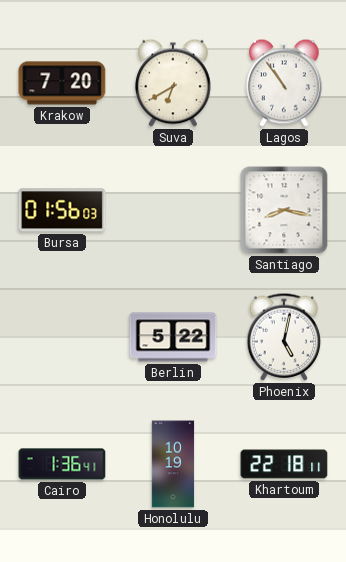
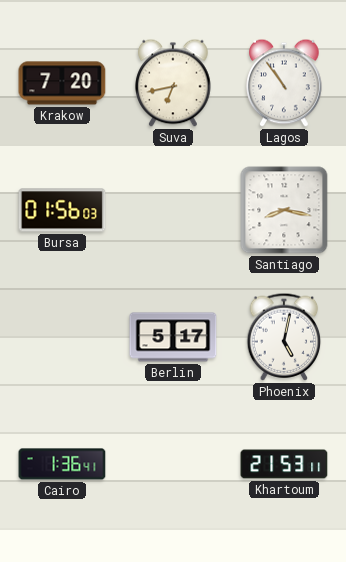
Suva: 6:40 -> 6:43
Berlin: 5:22 -> 5:17
Honolulu: 10:19 -> none
Khartoum: 22:18 -> 21:53
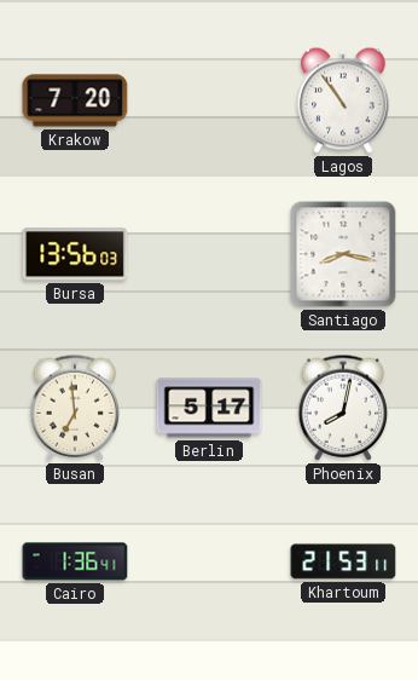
Suva: 6:43 -> none
Bursa: 01:56 -> 13:56
Busan: none -> 6:59
Phoenix: 5:02 -> 8:02
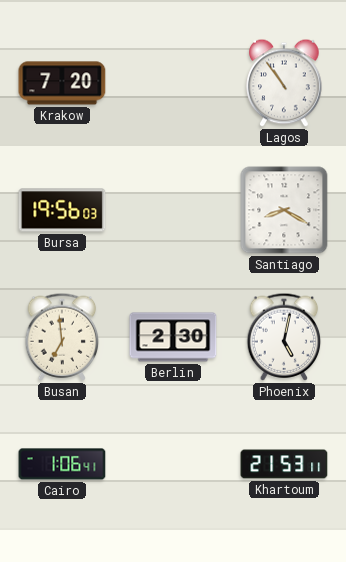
Bursa: 13:56 -> 19:56
Santiago: 8:17 -> 8:20
Berlin: 5:17 -> 2:30
Phoenix: 8:02 -> 5:02
Cairo: 1:36 -> 1:06
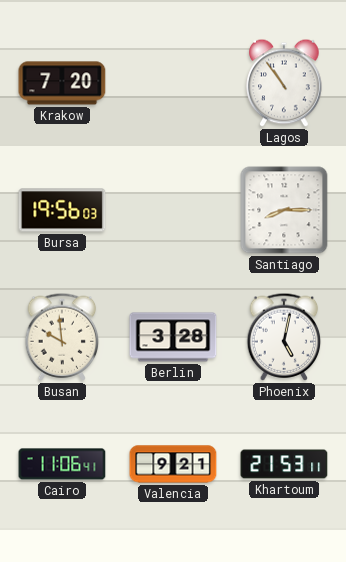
Santiago: 8:20 -> 8:15
Busan: 6:59 -> 9:59
Berlin: 2:30 -> 3:28
Cairo: 1:06 -> 11:06
Valencia: none -> 9:21
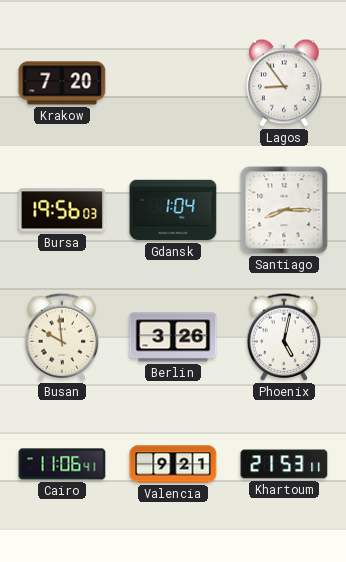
Lagos: 10:54 -> 8:54
Gdansk: none -> 1:04
Berlin: 3:28 -> 3:26
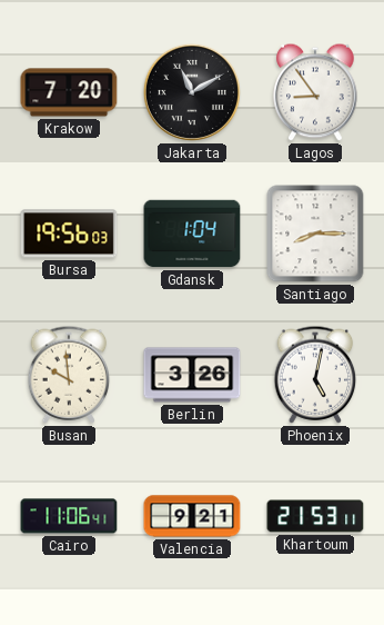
Jakarta: none -> 11:10
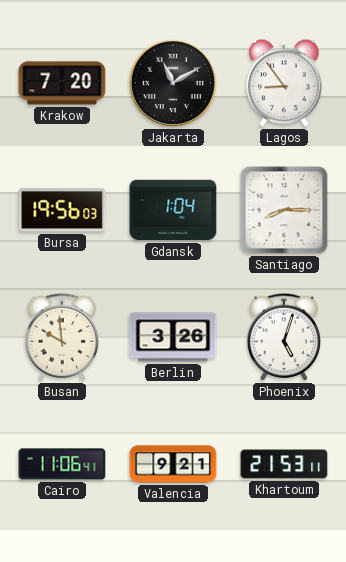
Phoenix: 5:02 -> 5:03
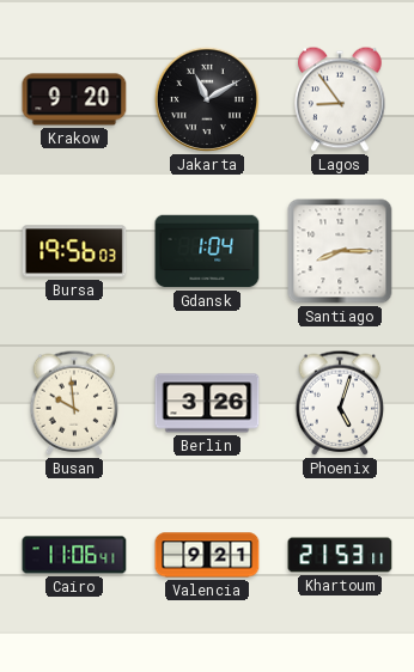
Krakow: 7:20 -> 9:20
